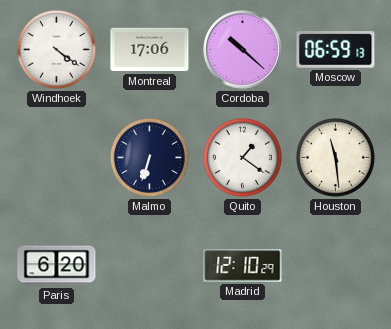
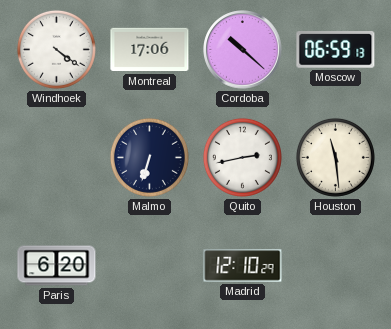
Quito: 1:21 -> 2:43
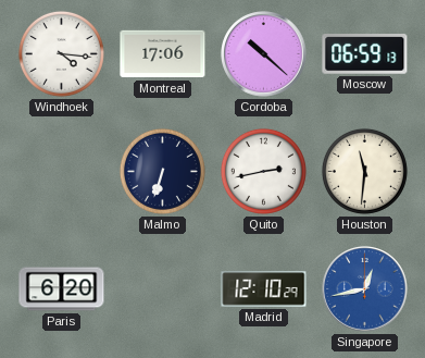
Windhoek: 4:21 -> 4:16
Houston: 11:29 -> 11:31
Singapore: none -> 12:43
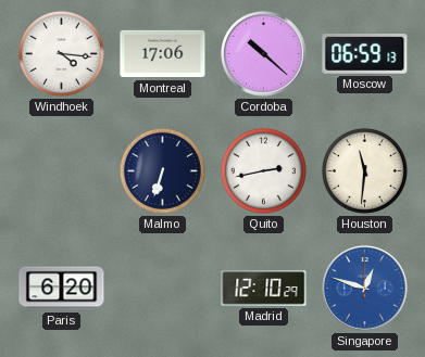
Singapore: 12:43 -> 12:48
